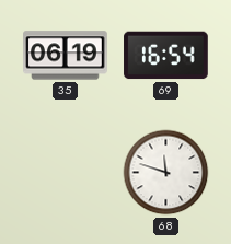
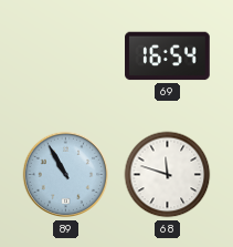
35: 06:19 -> none
89: none -> 10:55
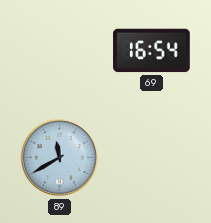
89: 10:55 -> 11:40
68: 11:48 -> none
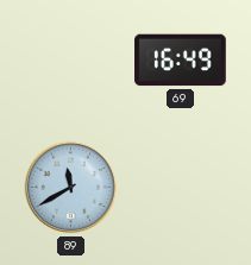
69: 16:54 -> 16:49
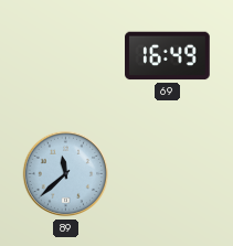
89: 11:40 -> 11:38
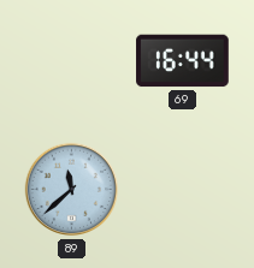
69: 16:49 -> 16:44
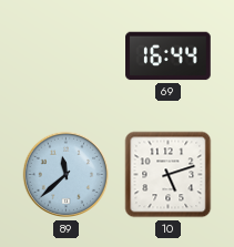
10: none -> 5:12
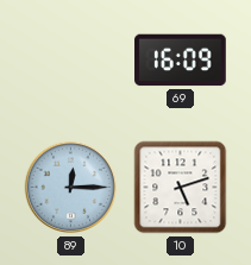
69: 16:44 -> 16:09
89: 11:38 -> 12:15
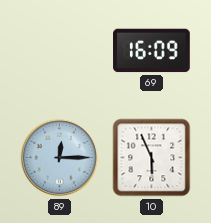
10: 5:12 -> 5:56
